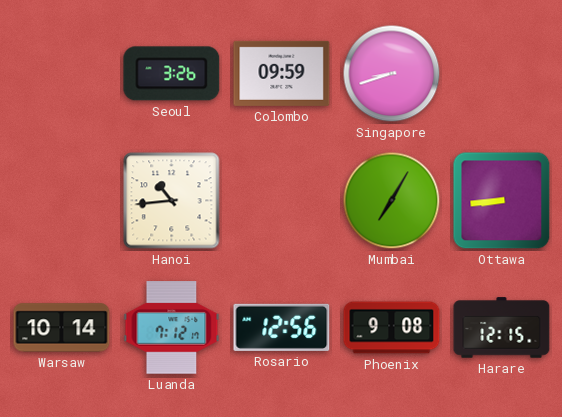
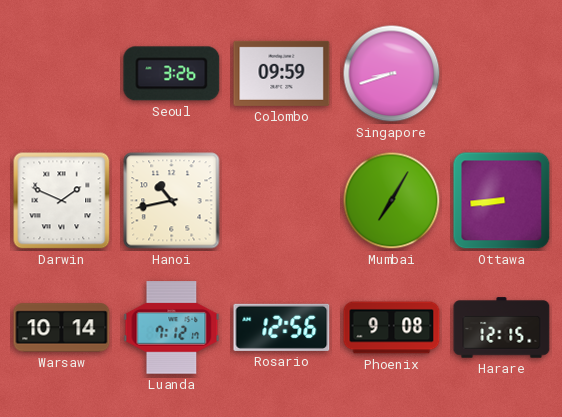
Darwin: none -> 1:49
Hanoi: 10:44 -> 10:43
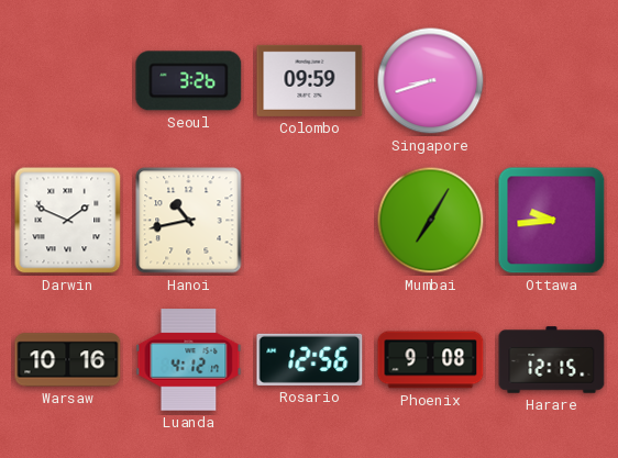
Ottawa: 8:44 -> 9:44
Warsaw: 10:14 -> 10:16
Luanda: 7:12 -> 4:12
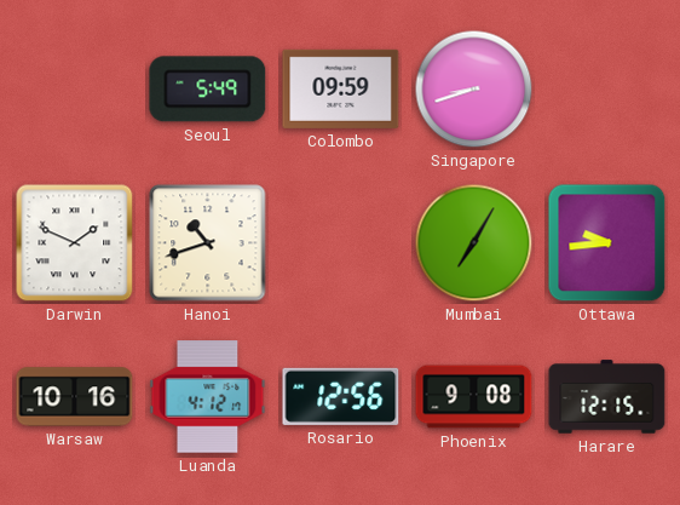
Seoul: 3:26 -> 5:49
Hanoi: 10:43 -> 10:42
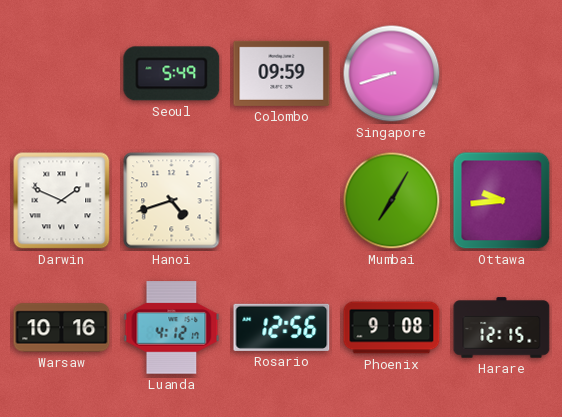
Hanoi: 10:42 -> 4:42
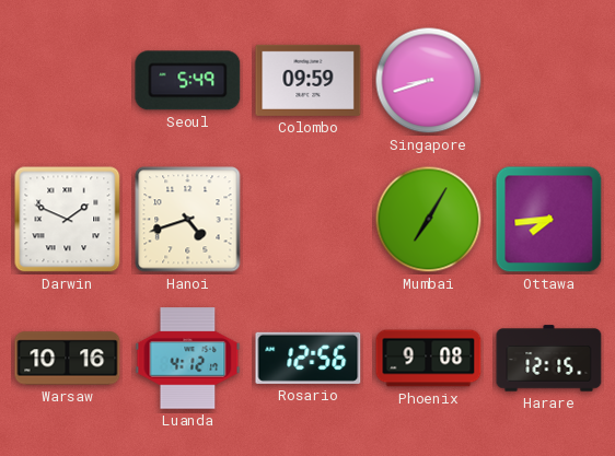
Ottawa: 9:44 -> 7:44
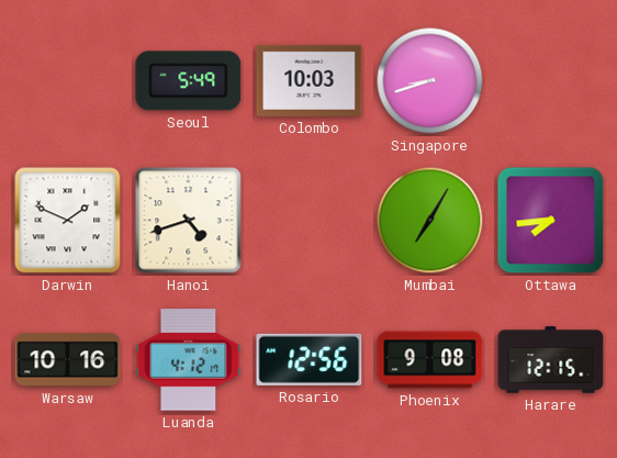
Colombo: 09:59 -> 10:03
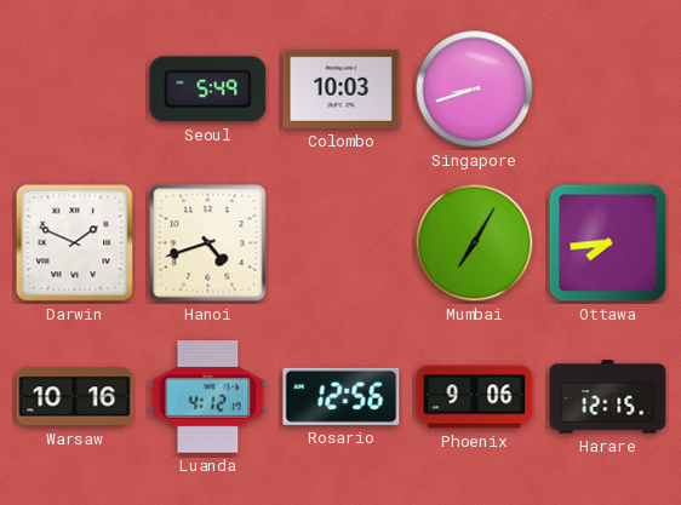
Phoenix: 9:08 -> 9:06
